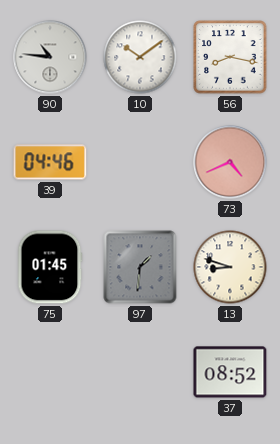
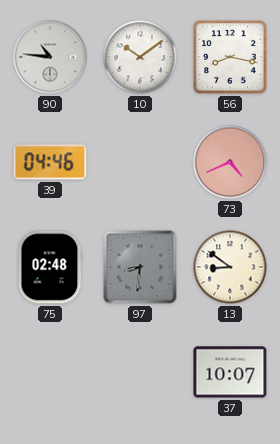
75: 01:45 -> 02:48
97: 1:31 -> 8:31
13: 8:48 -> 8:51
37: 08:52 -> 10:07
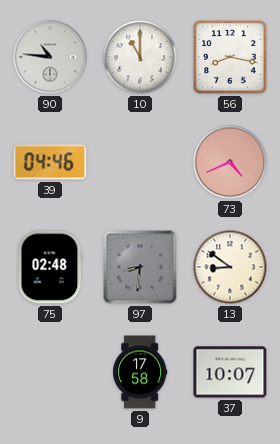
10: 10:09 -> 11:00
9: none -> 17:58
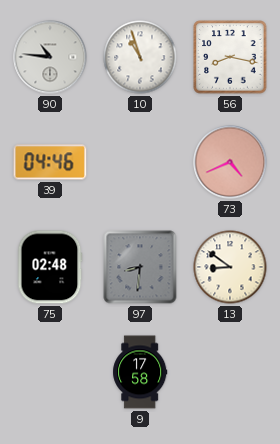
10: 11:00 -> 10:57
37: 10:07 -> none
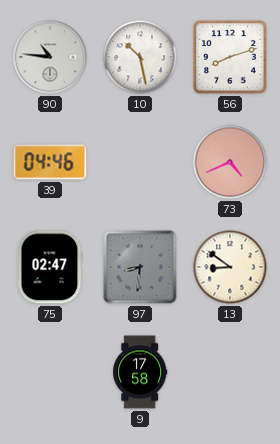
10: 10:57 -> 10:28
56: 8:17 -> 8:12
75: 02:48 -> 02:47
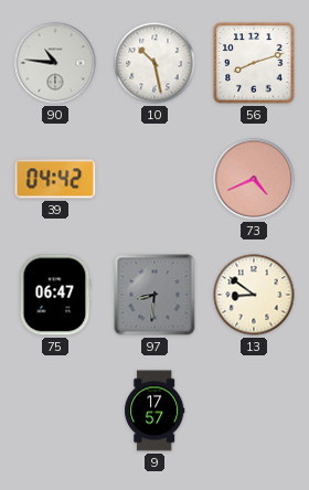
39: 04:46 -> 04:42
75: 02:47 -> 06:47
9: 17:58 -> 17:57
